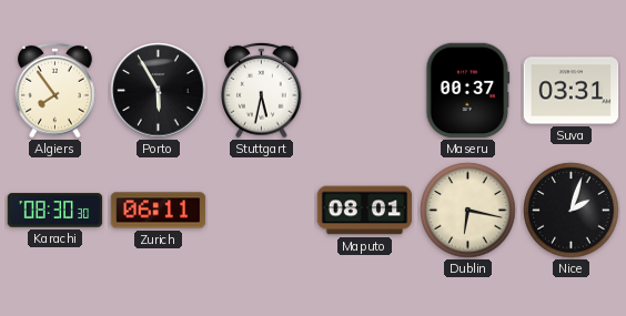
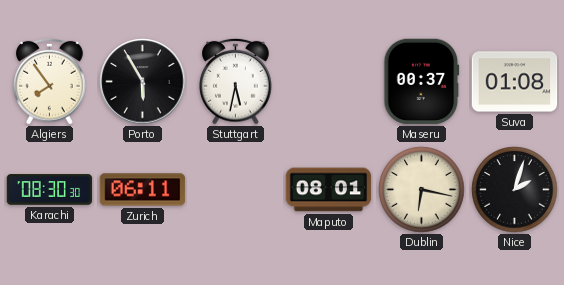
Suva: 03:31 -> 01:08
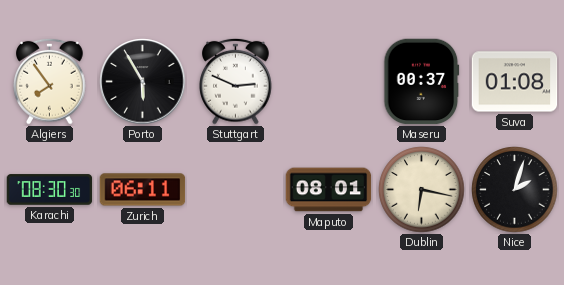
Stuttgart: 5:32 -> 2:49
